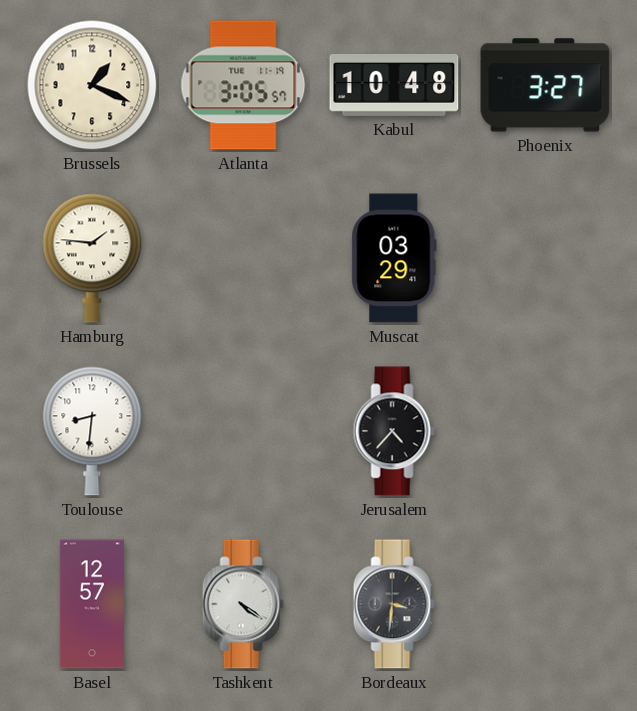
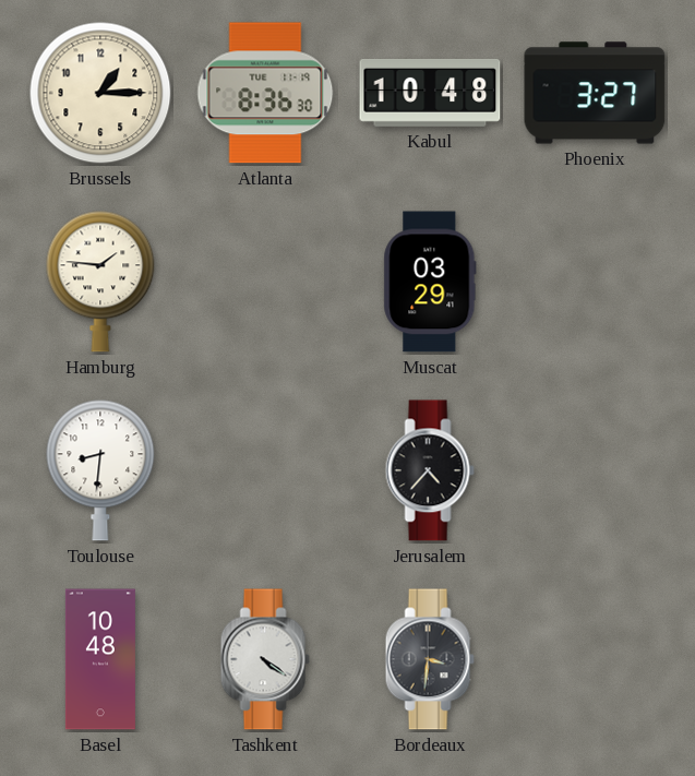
Brussels: 1:19 -> 1:15
Atlanta: 3:05 -> 8:36
Basel: 12:57 -> 10:48
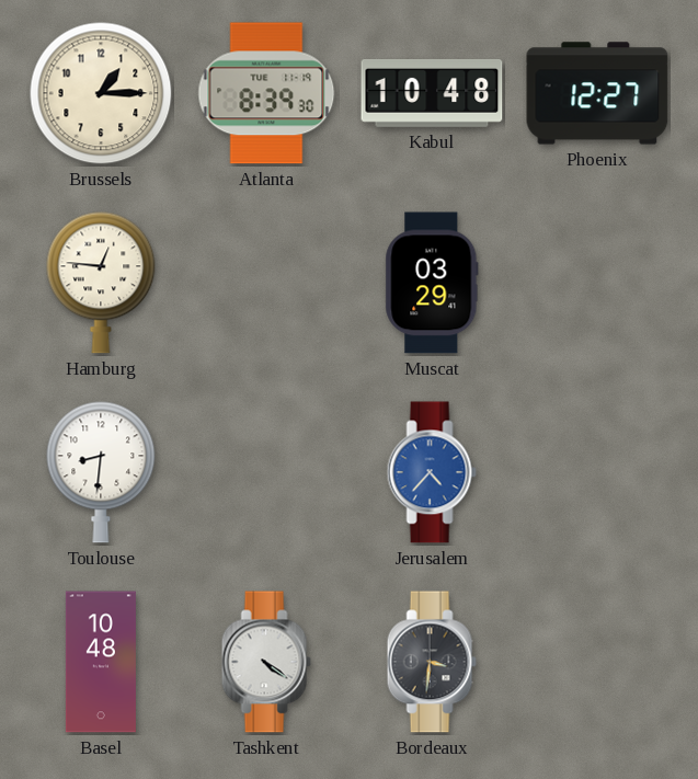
Atlanta: 8:36 -> 8:39
Phoenix: 3:27 -> 12:27
Hamburg: 1:46 -> 12:46
Jerusalem dial: black -> blue
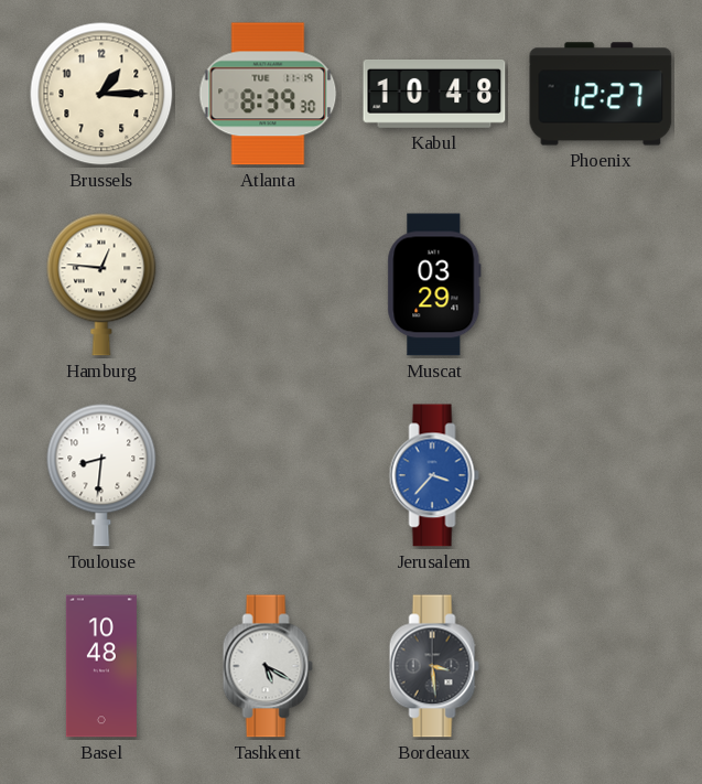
Jerusalem: 4:37 -> 3:37
Tashkent: 4:21 -> 5:20
Bordeaux: 3:31 -> 3:29
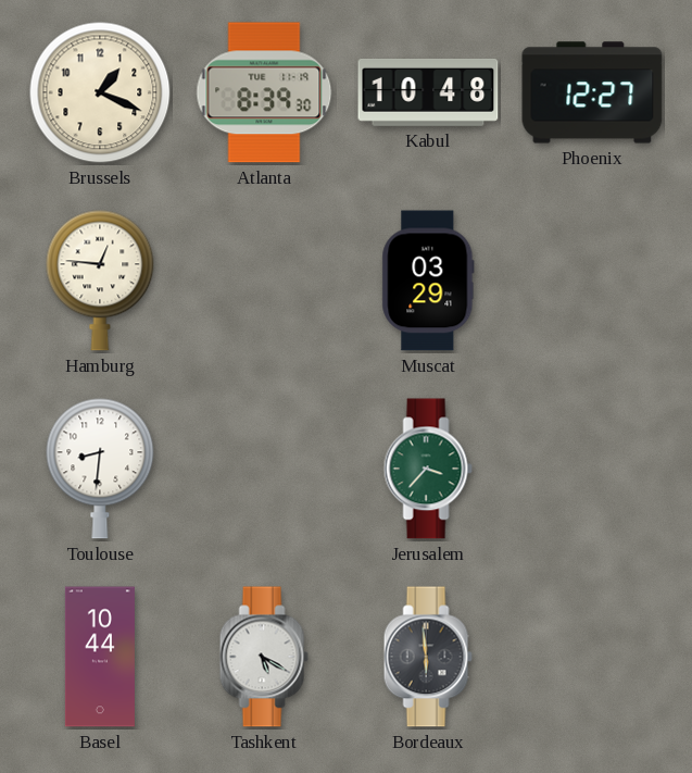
Brussels: 1:15 -> 1:19
Jerusalem dial: blue -> green
Basel: 10:48 -> 10:44
Bordeaux: 3:29 -> 5:59
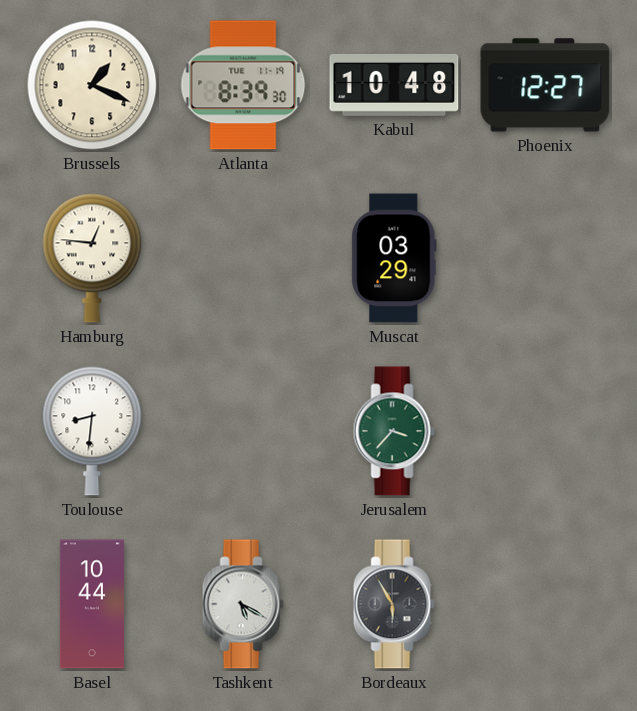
Bordeaux: 5:59 -> 5:55
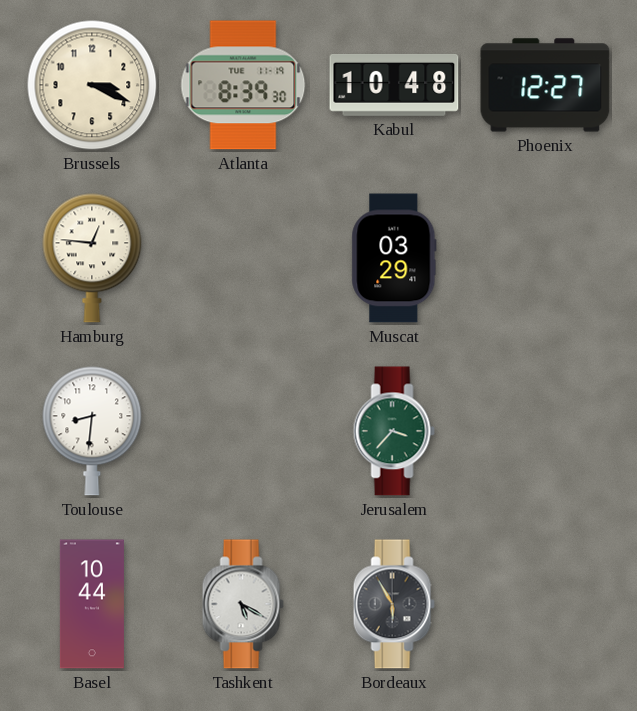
Brussels: 1:19 -> 3:19
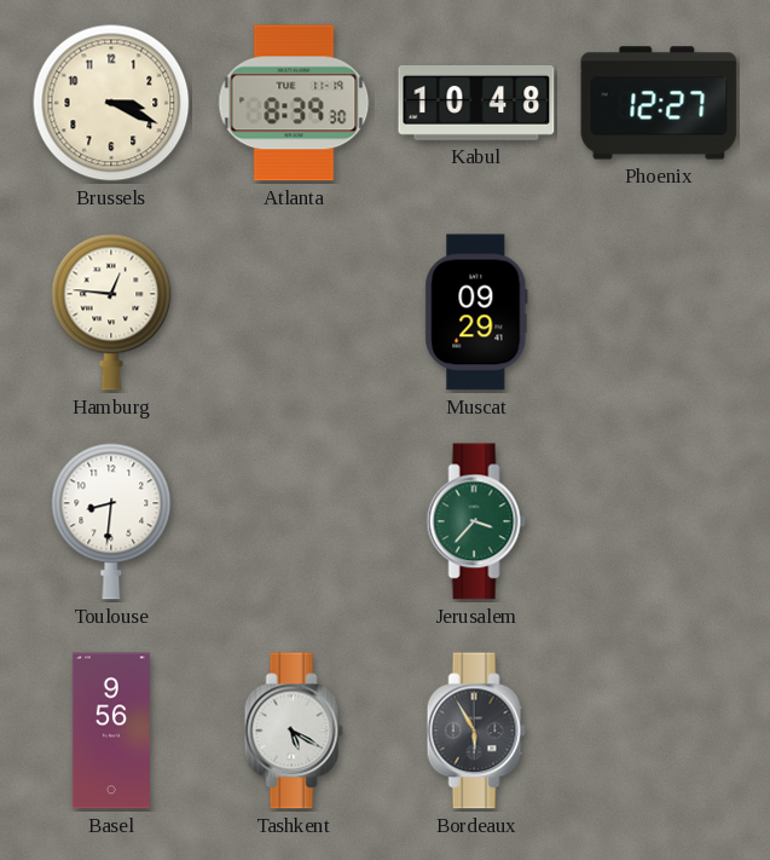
Muscat: 03:29 -> 09:29
Basel: 10:44 -> 9:56
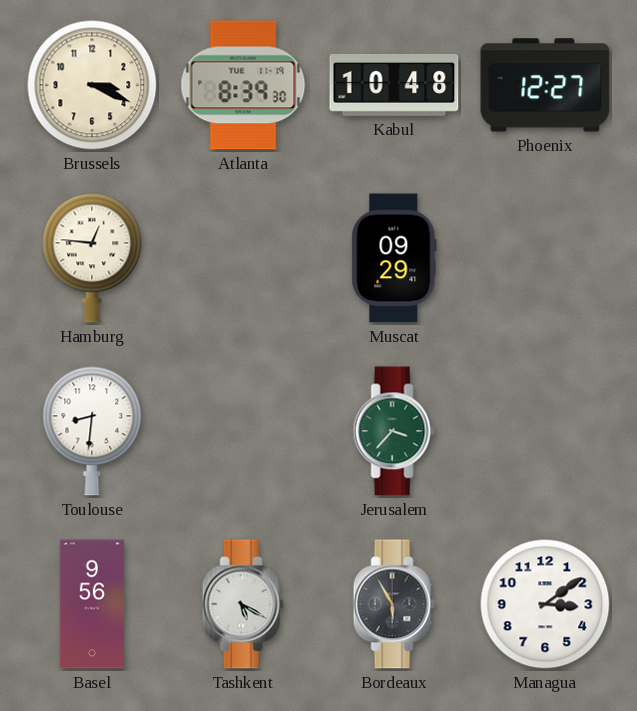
Managua: none -> 3:09
